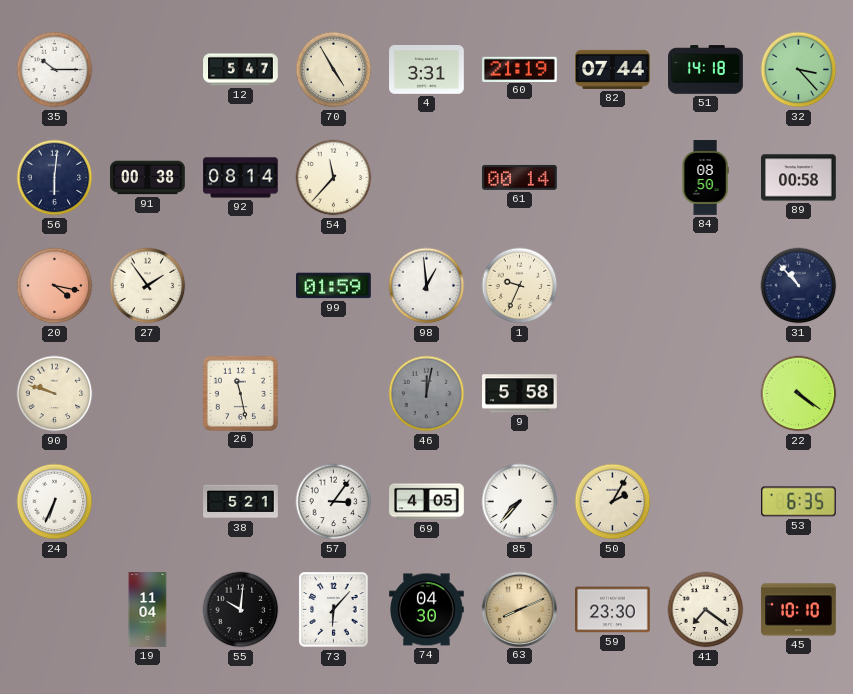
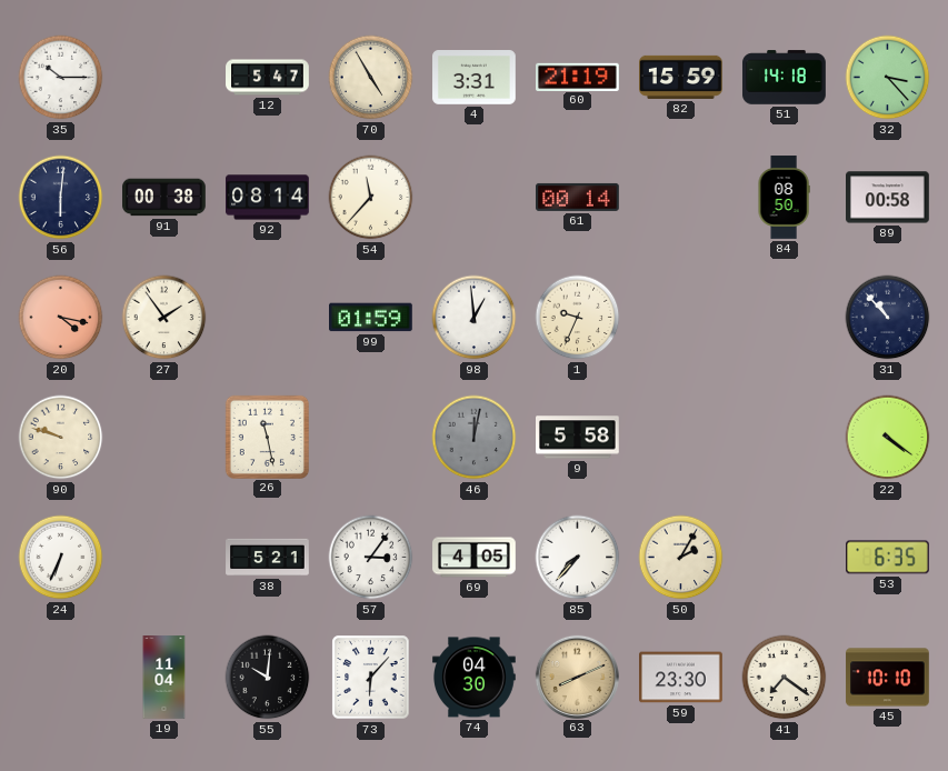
82: 07:44 -> 15:59
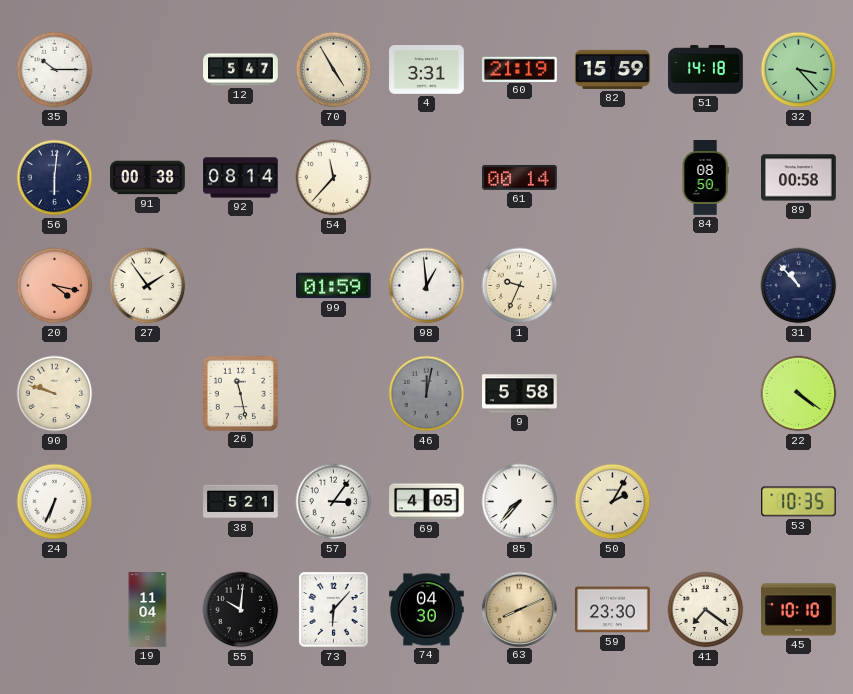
53: 6:35 -> 10:35
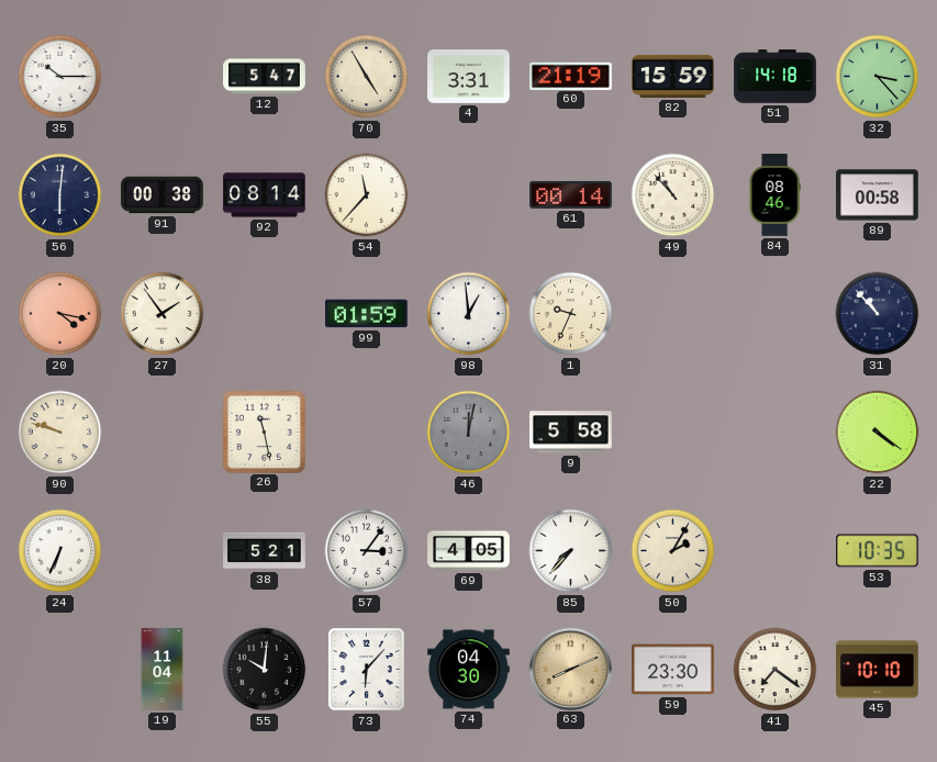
49: none -> 10:53
84: 08:50 -> 08:46
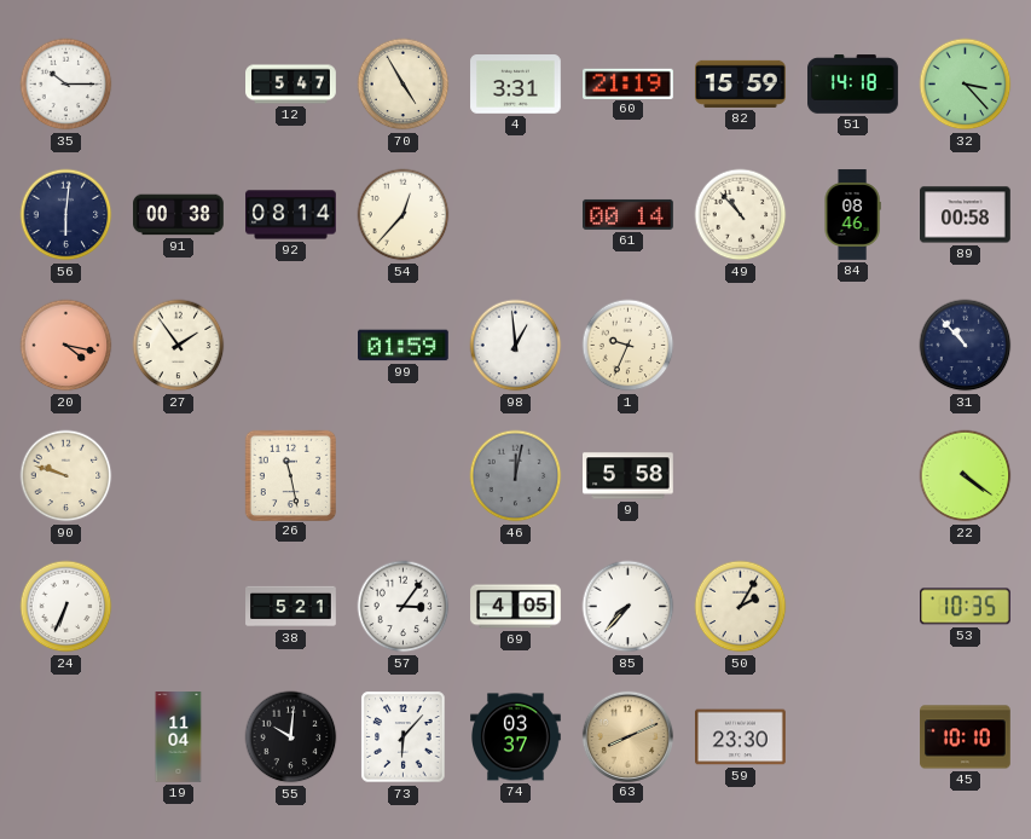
54: 11:37 -> 12:37
74: 04:30 -> 03:37
41: 7:21 -> none
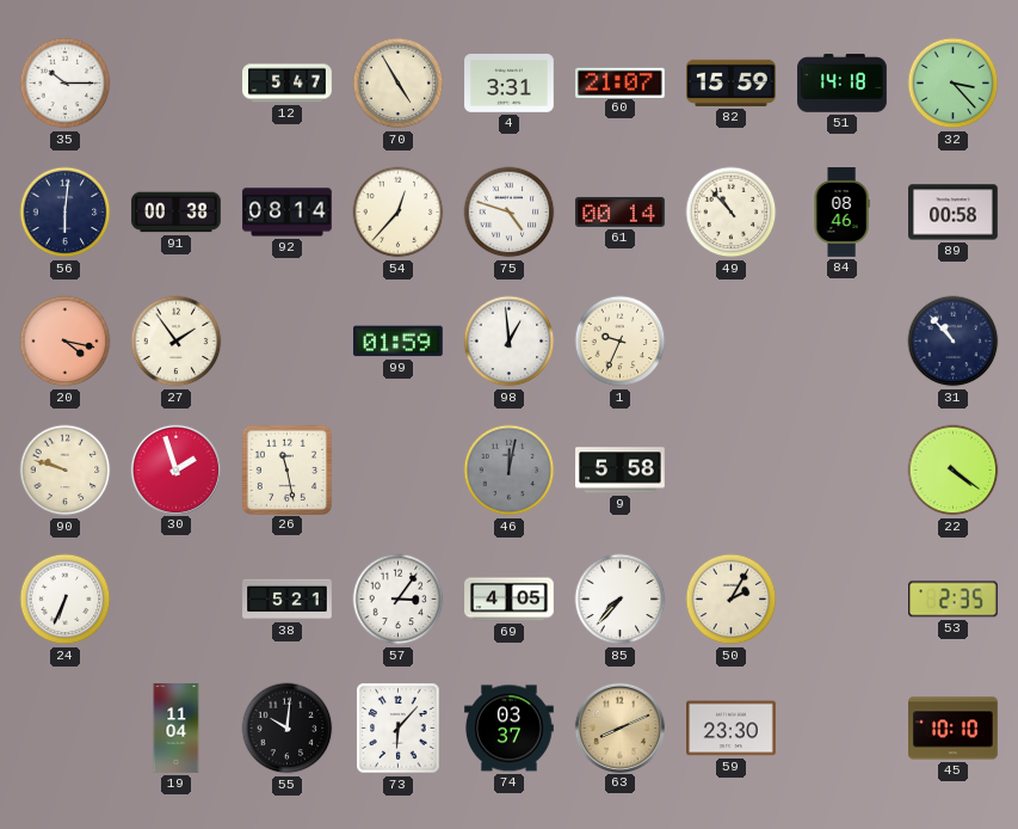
60: 21:19 -> 21:07
75: none -> 4:48
30: none -> 1:57
53: 10:35 -> 2:35
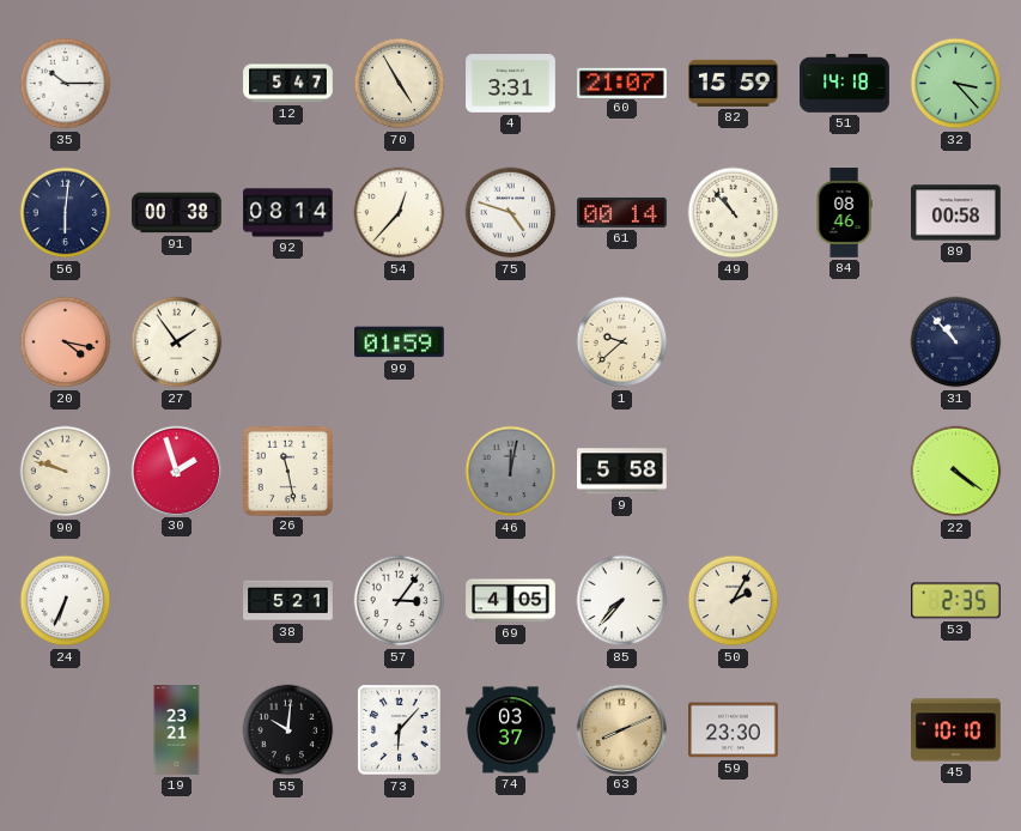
98: 12:59 -> none
1: 9:34 -> 9:38
19: 11:04 -> 23:21
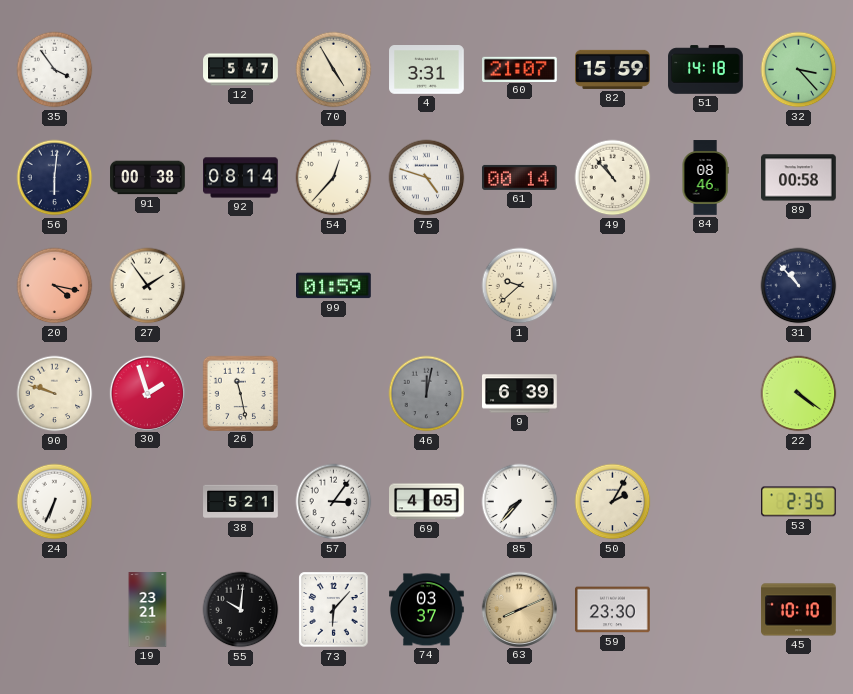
35: 10:15 -> 3:54
9: 5:58 -> 6:39
